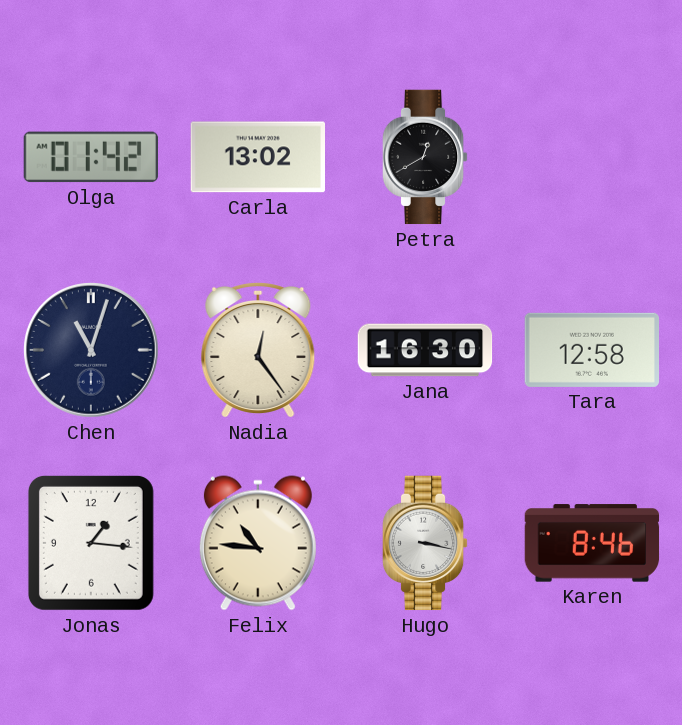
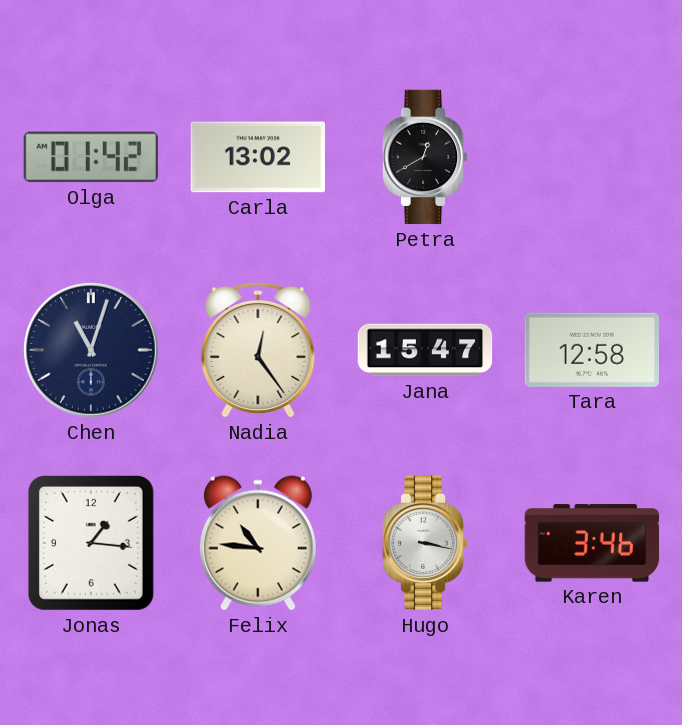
Jana: 16:30 -> 15:47
Karen: 8:46 -> 3:46
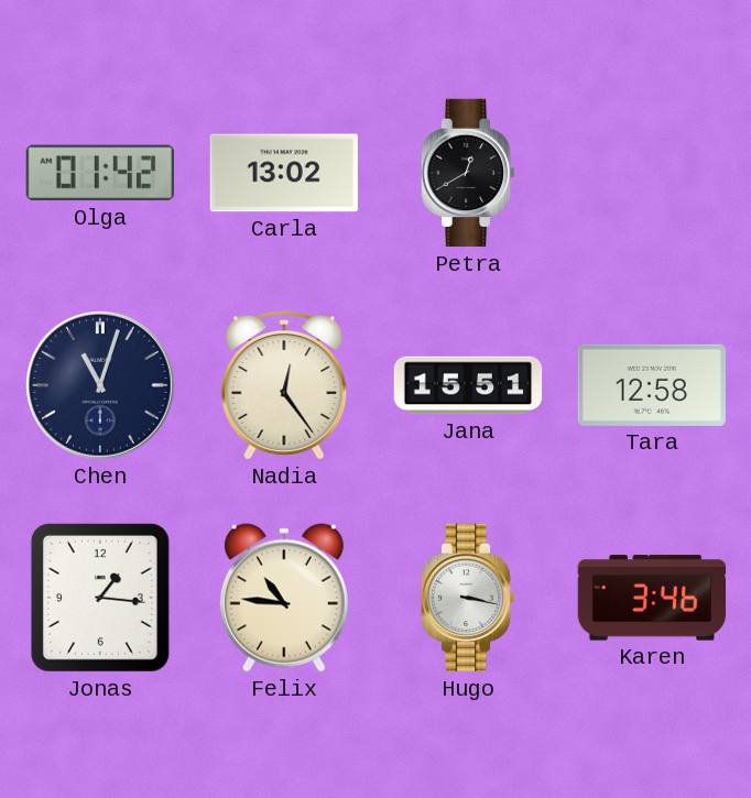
Jana: 15:47 -> 15:51
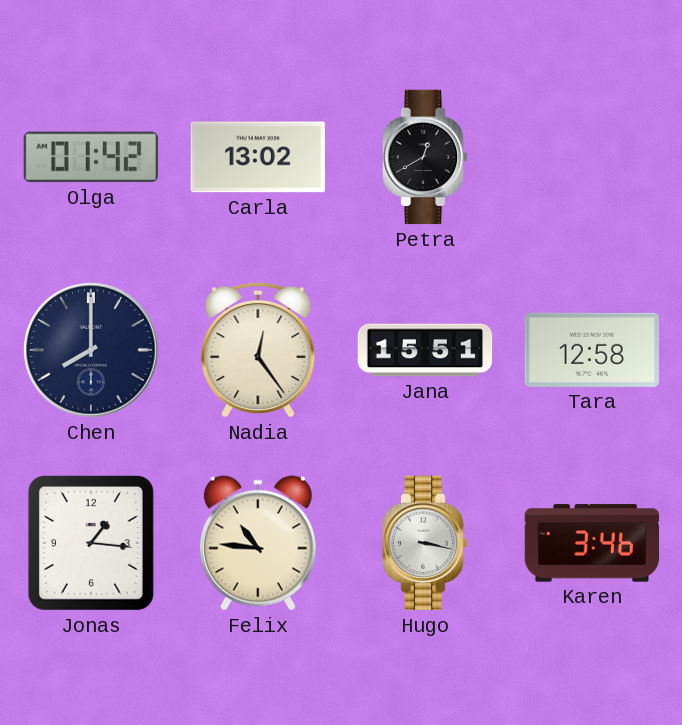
Chen: 11:03 -> 8:00
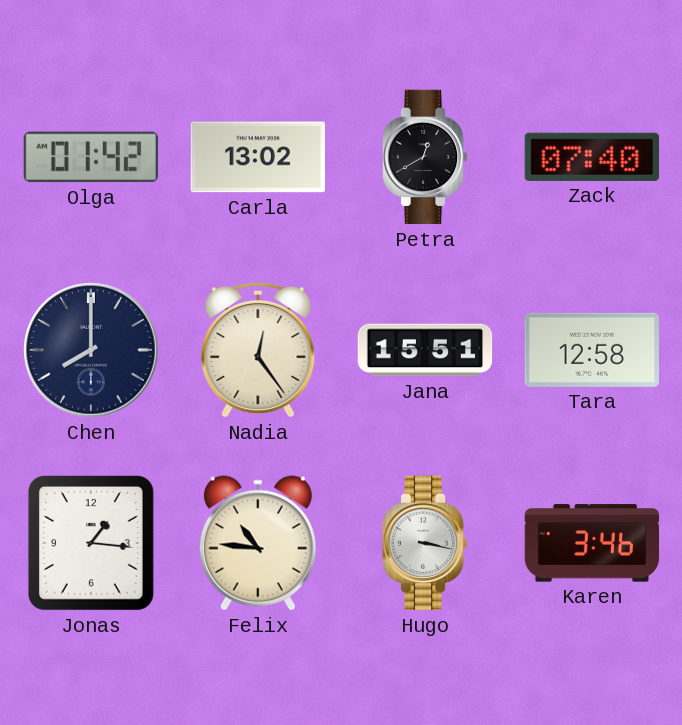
Zack: none -> 07:40
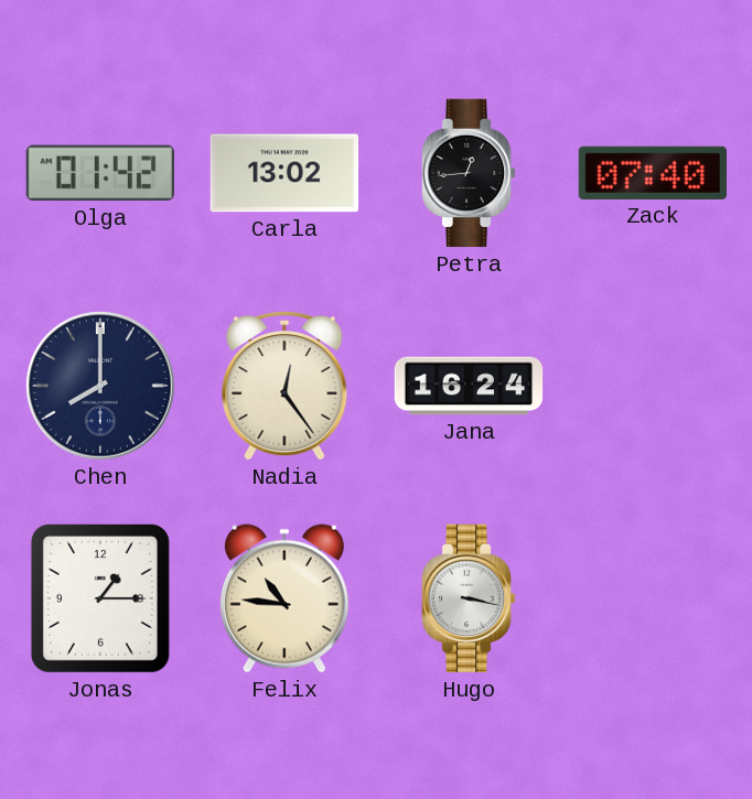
Petra: 12:40 -> 12:44
Jana: 15:51 -> 16:24
Tara: 12:58 -> none
Jonas: 1:16 -> 1:15
Karen: 3:46 -> none
